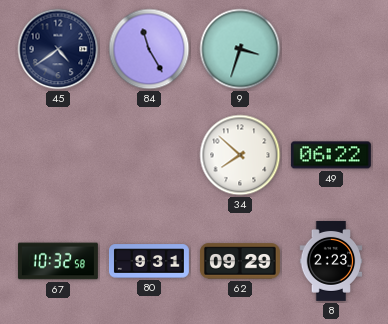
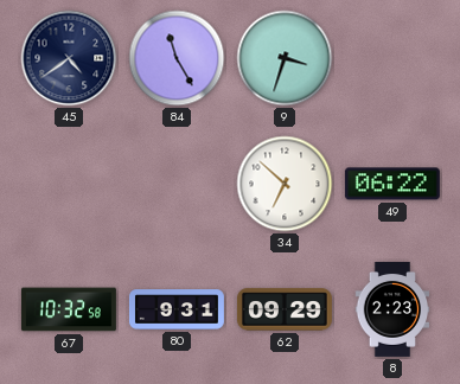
34: 7:52 -> 6:52
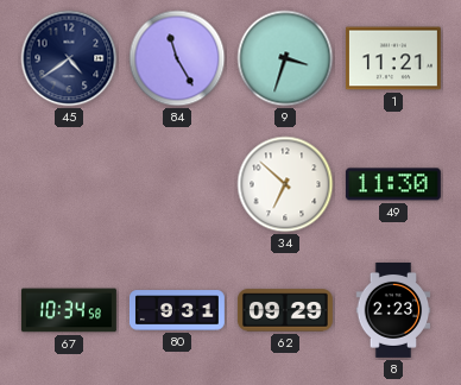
1: none -> 11:21
49: 06:22 -> 11:30
67: 10:32 -> 10:34
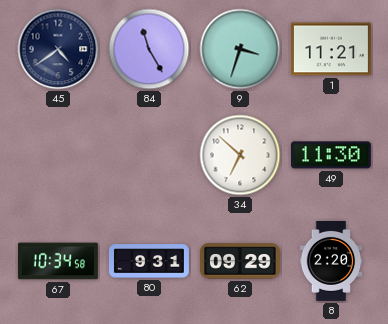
8: 2:23 -> 2:20
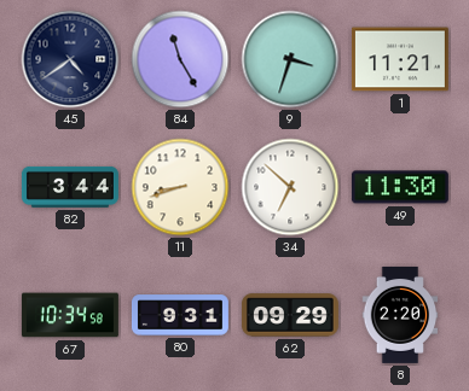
82: none -> 3:44
11: none -> 8:42
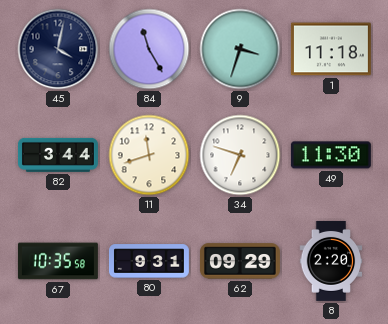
45: 4:39 -> 4:02
1: 11:21 -> 11:18
11: 8:42 -> 11:42
34: 6:52 -> 6:48
67: 10:34 -> 10:35
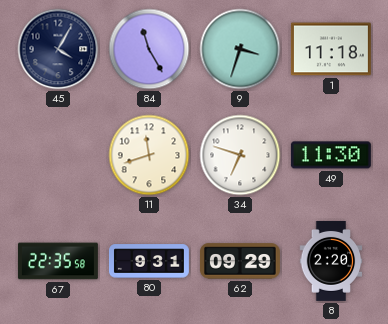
45: 4:02 -> 4:05
82: 3:44 -> none
67: 10:35 -> 22:35
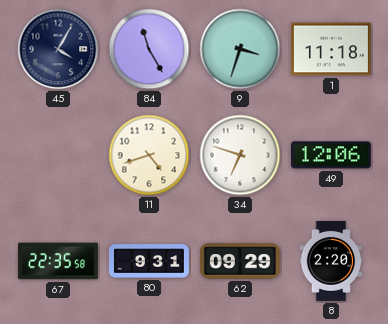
11: 11:42 -> 4:42
49: 11:30 -> 12:06
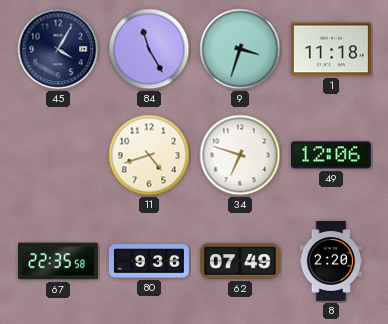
80: 9:31 -> 9:36
62: 09:29 -> 07:49
